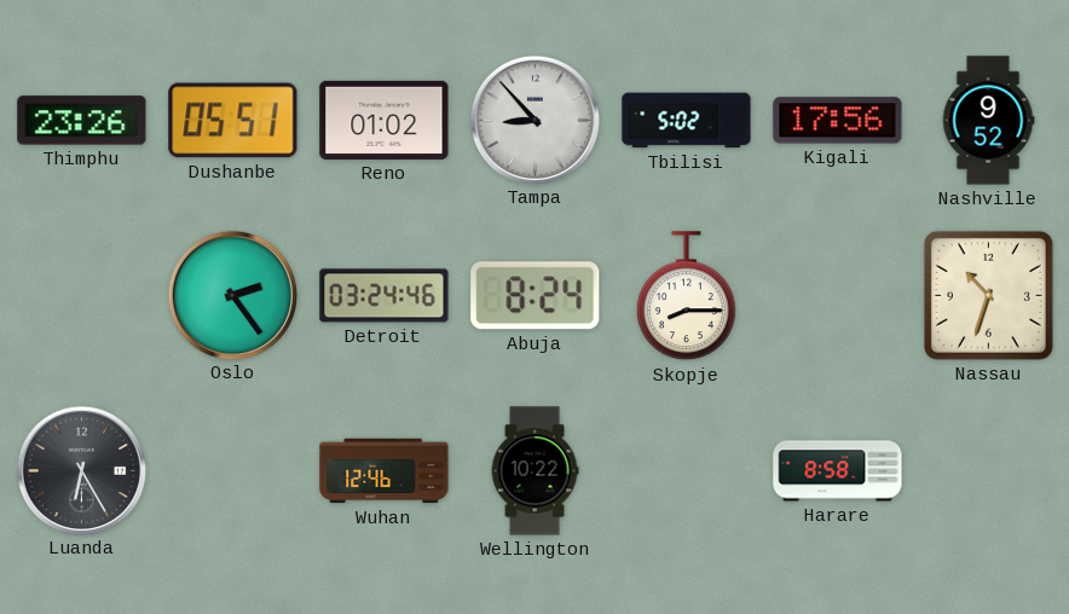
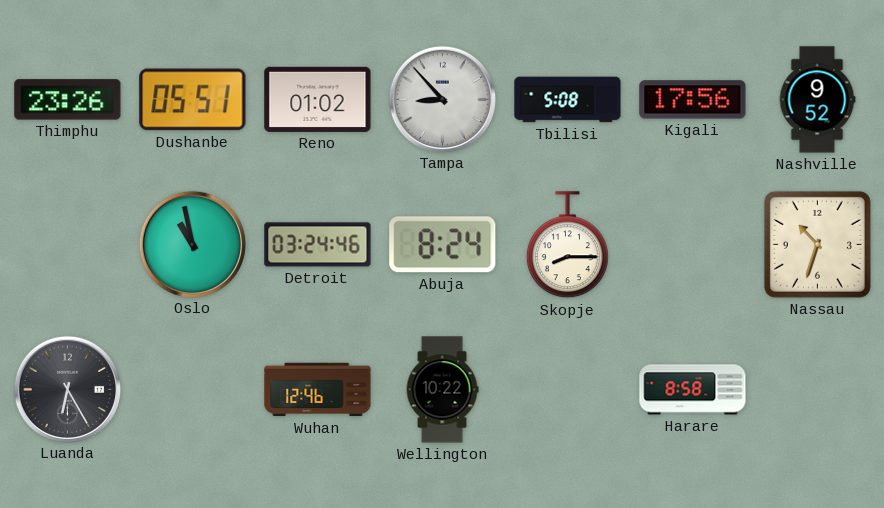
Tbilisi: 5:02 -> 5:08
Oslo: 2:24 -> 10:58
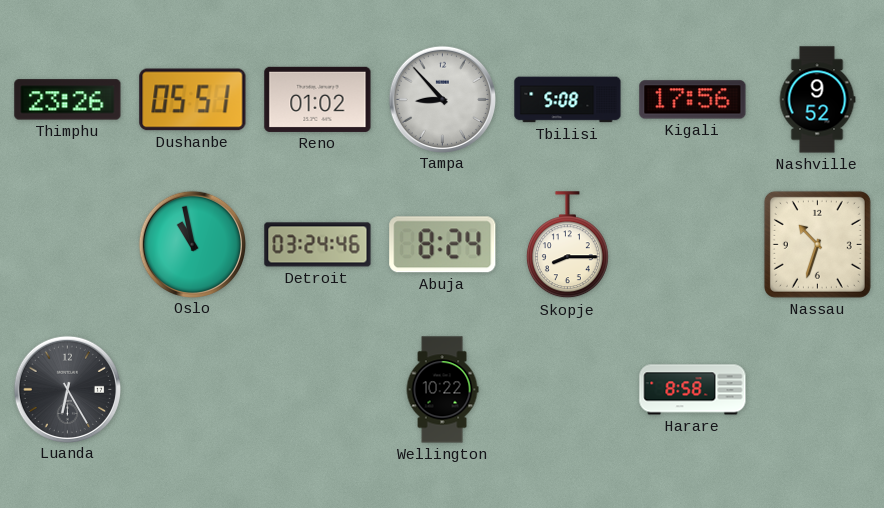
Wuhan: 12:46 -> none
